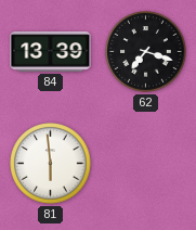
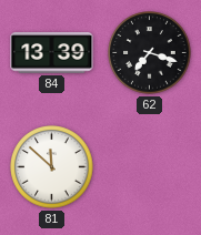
81: 5:59 -> 11:52
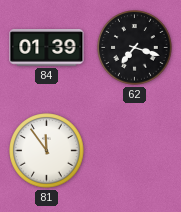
84: 13:39 -> 01:39
81: 11:52 -> 11:54
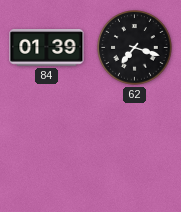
81: 11:54 -> none
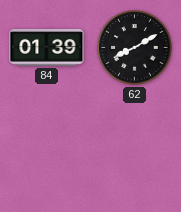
62: 7:18 -> 8:10
